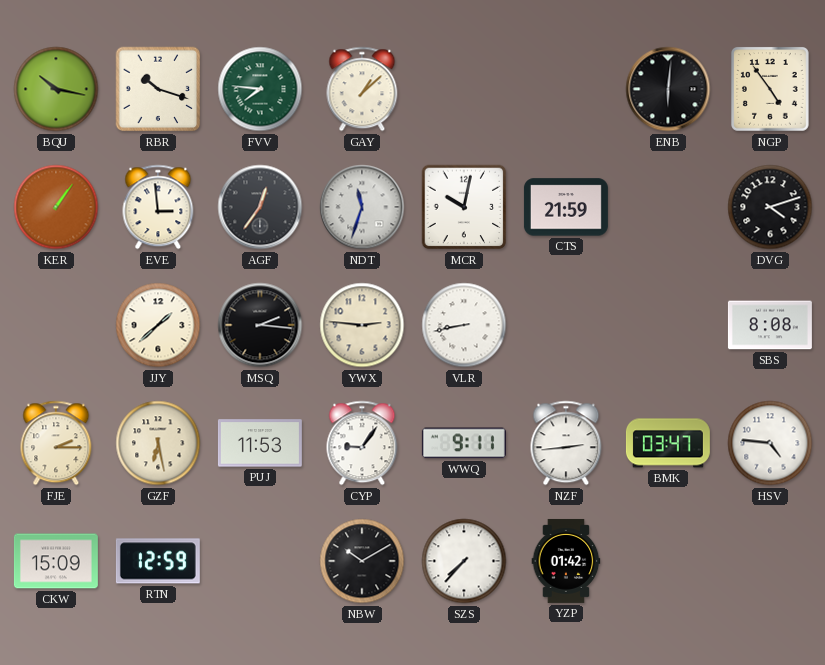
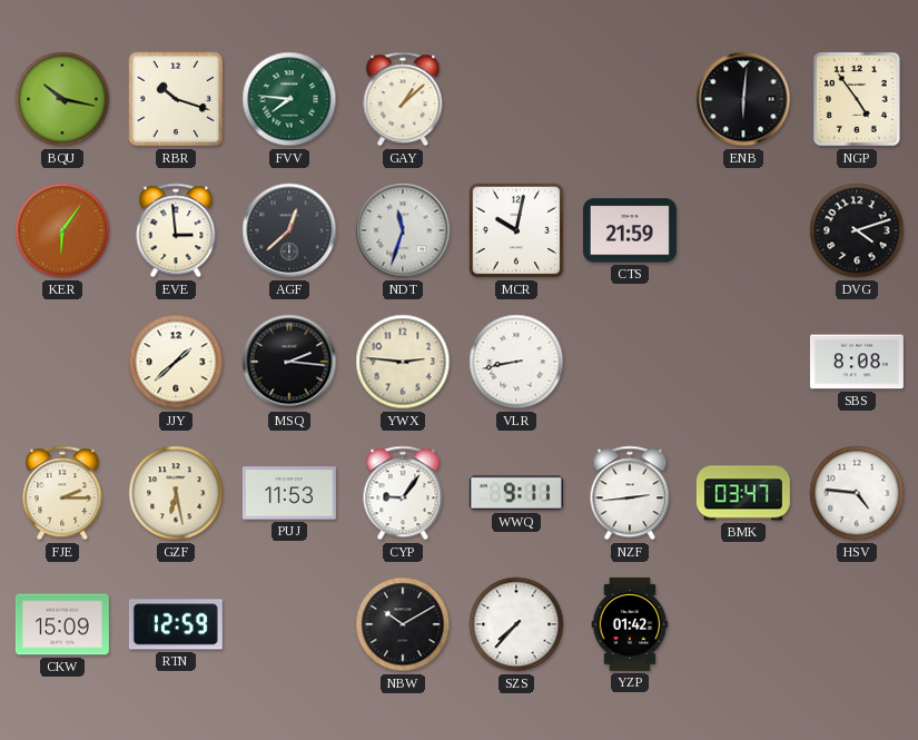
KER: 1:06 -> 6:06
AGF: 12:36 -> 12:38
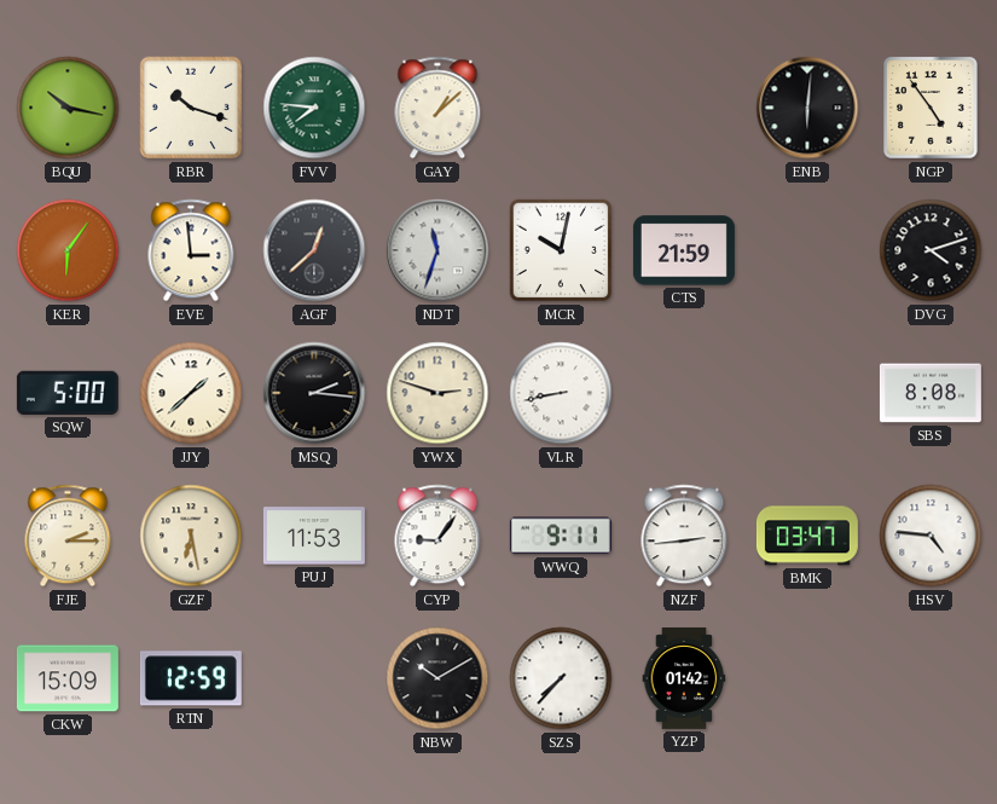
SQW: none -> 5:00
YWX: 2:46 -> 2:48
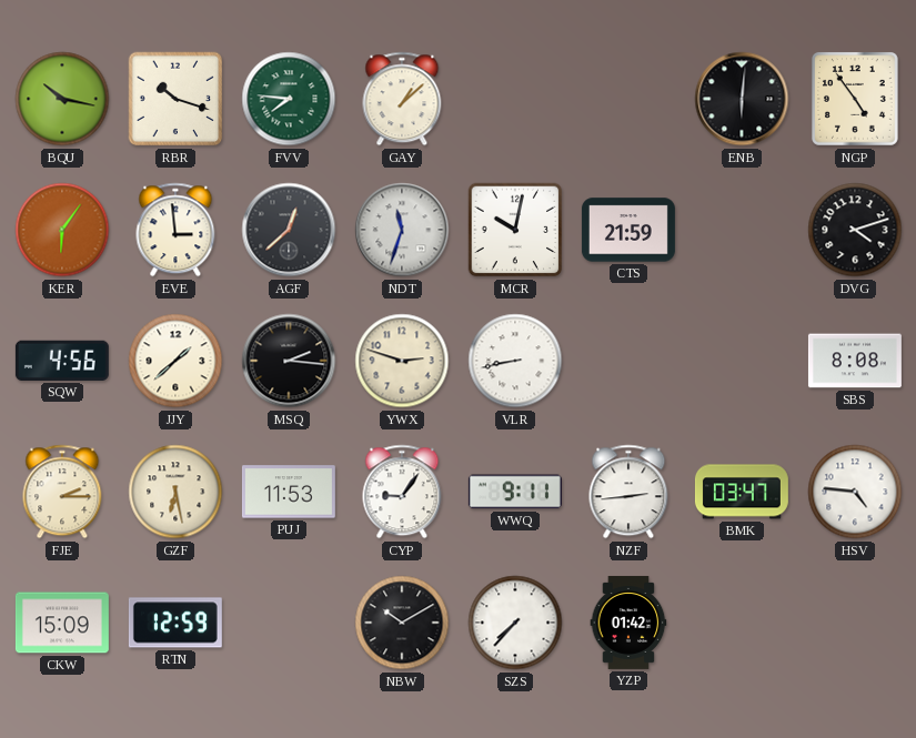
SQW: 5:00 -> 4:56
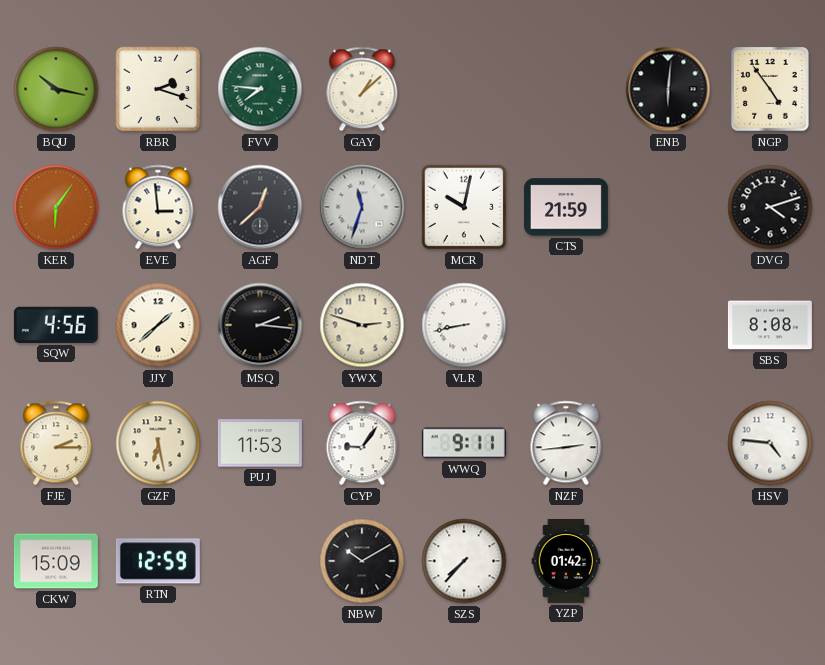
RBR: 10:18 -> 2:18
BMK: 03:47 -> none
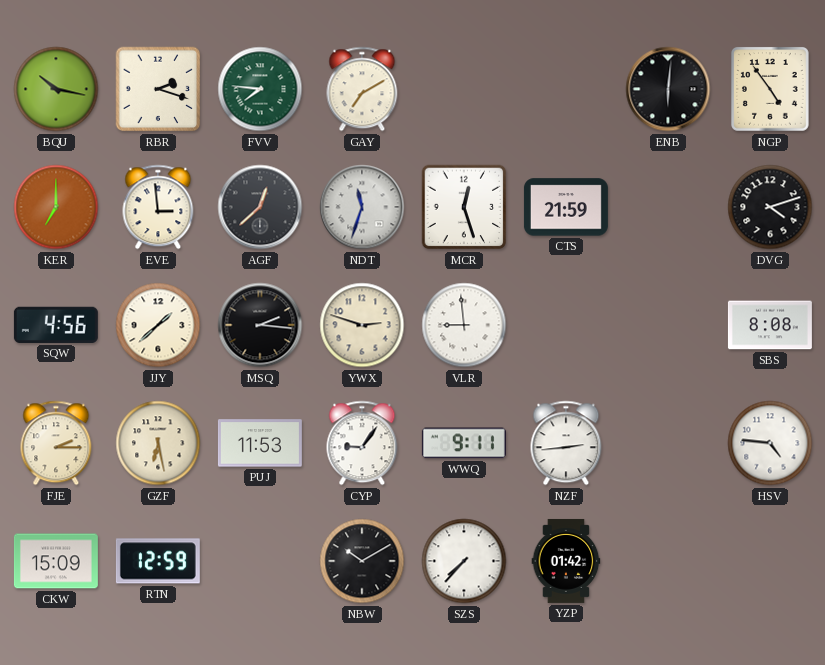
GAY: 1:08 -> 7:10
KER: 6:06 -> 7:00
MCR: 10:02 -> 12:27
VLR: 8:43 -> 8:59
